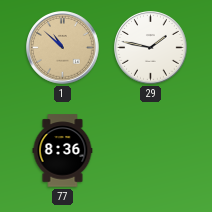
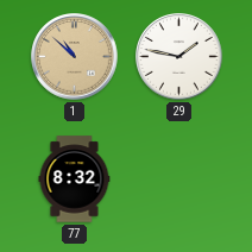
77: 8:36 -> 8:32
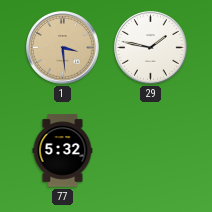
1: 10:52 -> 3:29
77: 8:32 -> 5:32
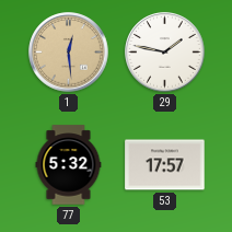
1: 3:29 -> 12:29
53: none -> 17:57
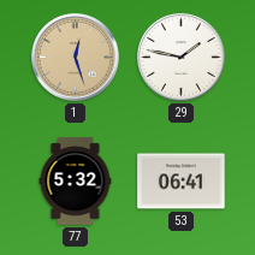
1: 12:29 -> 12:27
53: 17:57 -> 06:41
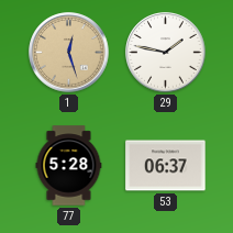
77: 5:32 -> 5:28
53: 06:41 -> 06:37
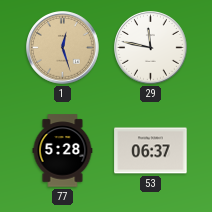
29: 1:47 -> 11:47
